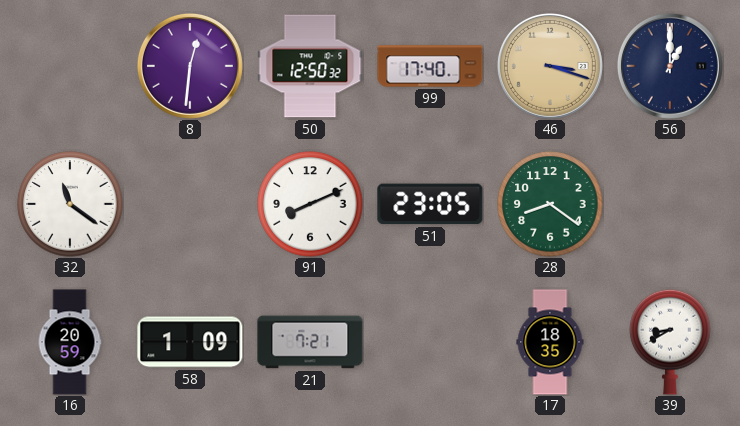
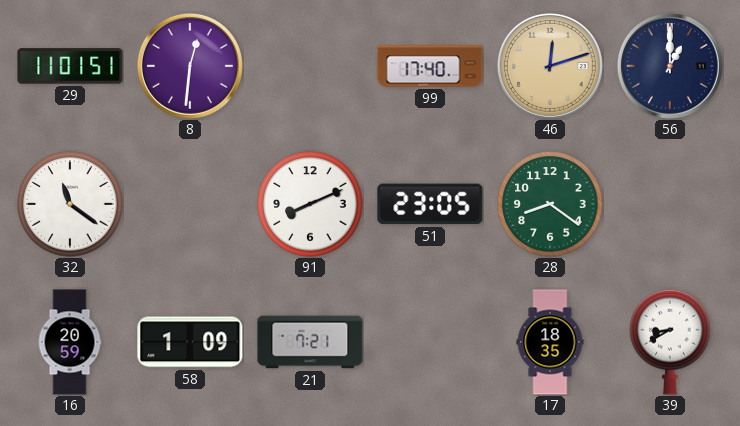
29: none -> 11:01
50: 12:50 -> none
46: 3:18 -> 12:12
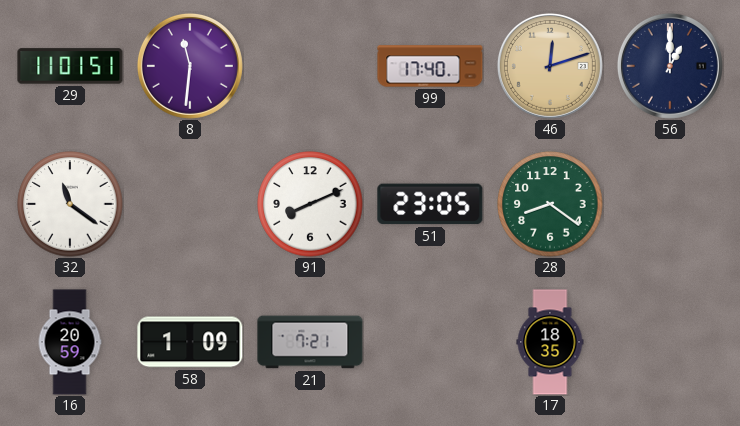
8: 12:31 -> 11:31
39: 8:40 -> none
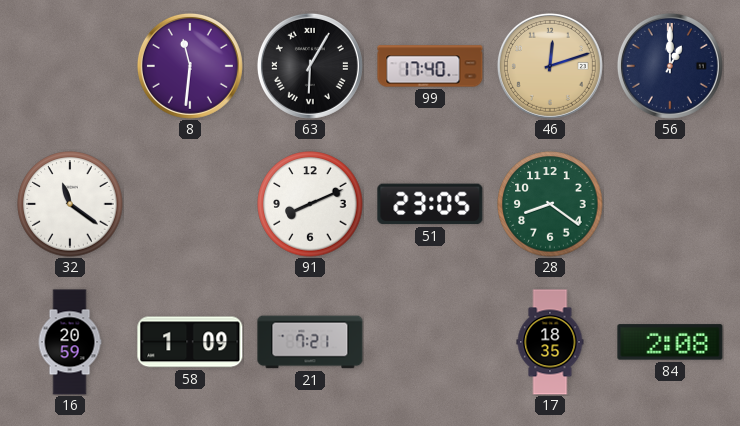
29: 11:01 -> none
63: none -> 6:05
84: none -> 2:08
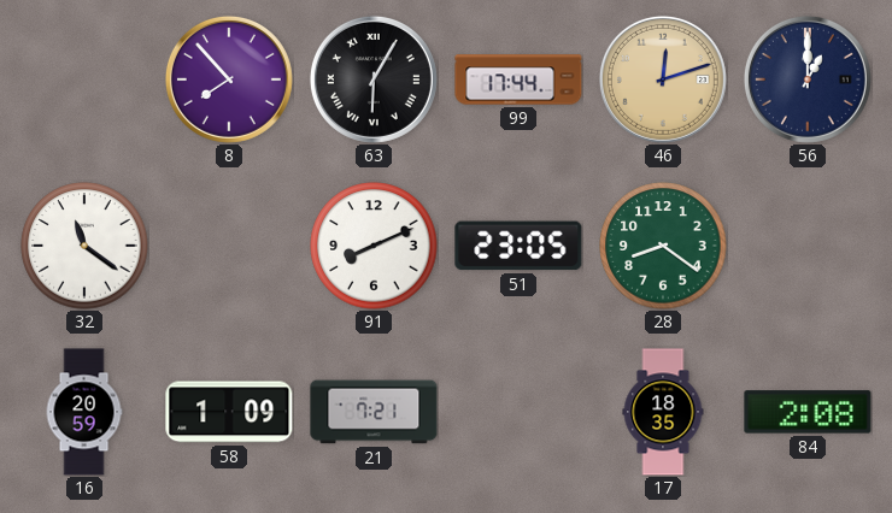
8: 11:31 -> 7:53
99: 17:40 -> 17:44
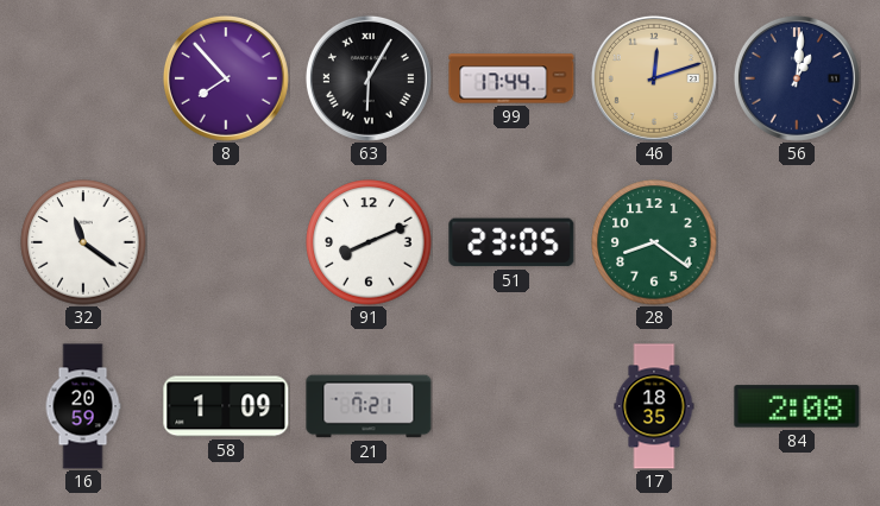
56: 1:00 -> 1:01
